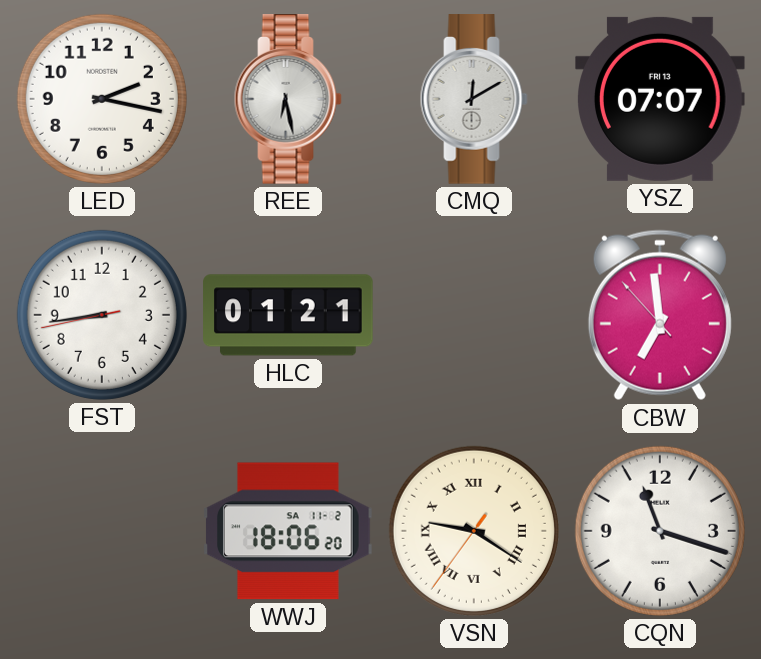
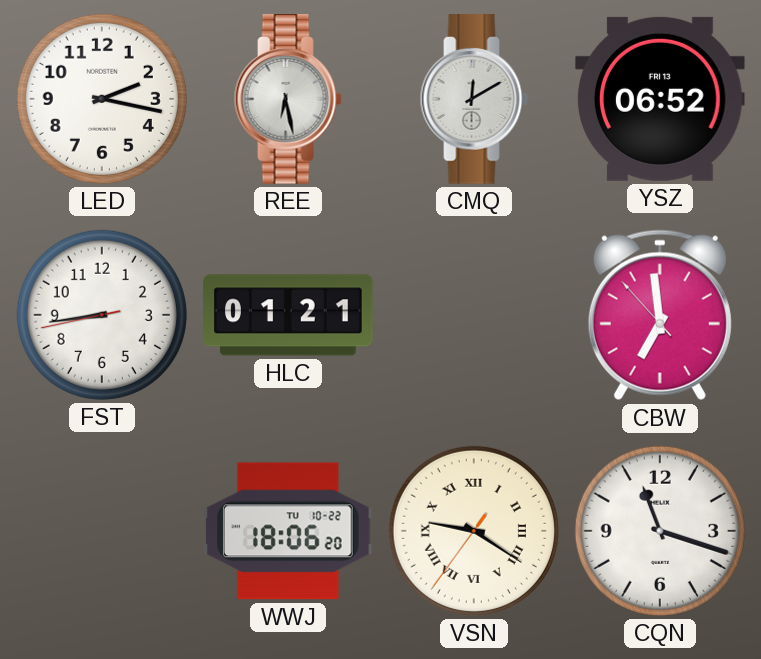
YSZ: 07:07 -> 06:52
WWJ date: SA 11-2 -> TU 10-22
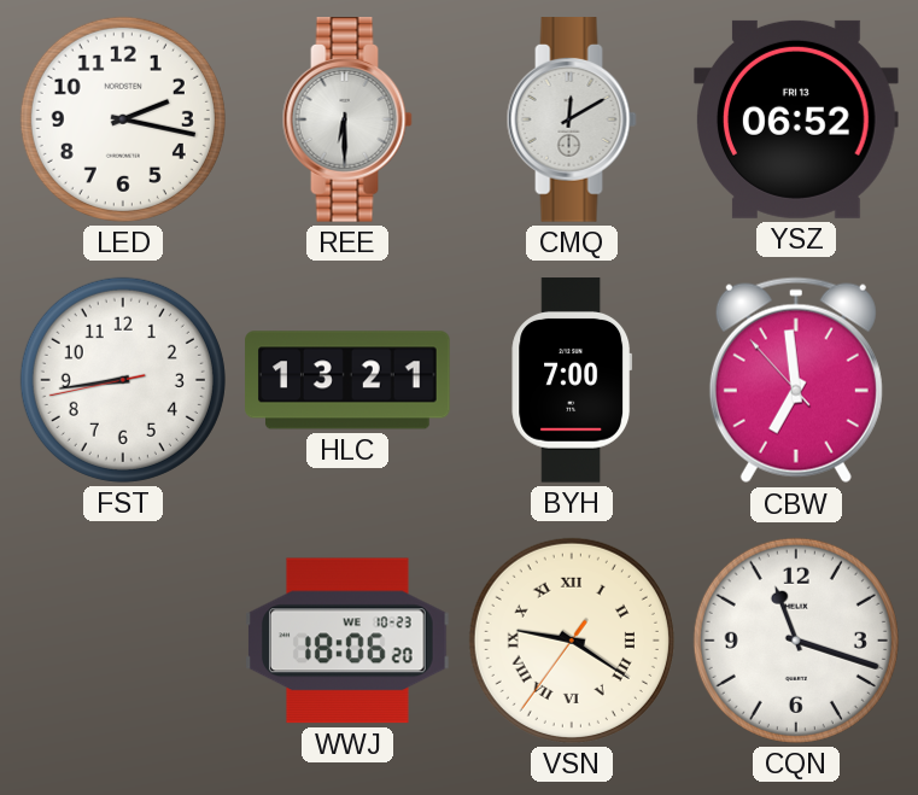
REE: 6:28 -> 6:30
HLC: 01:21 -> 13:21
BYH: none -> 7:00
WWJ date: TU 10-22 -> WE 10-23
